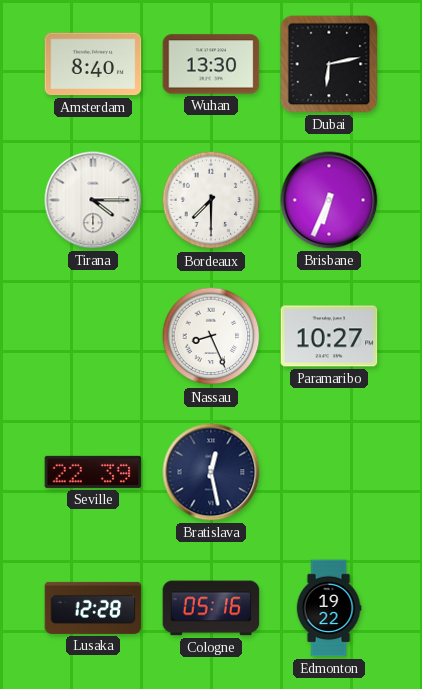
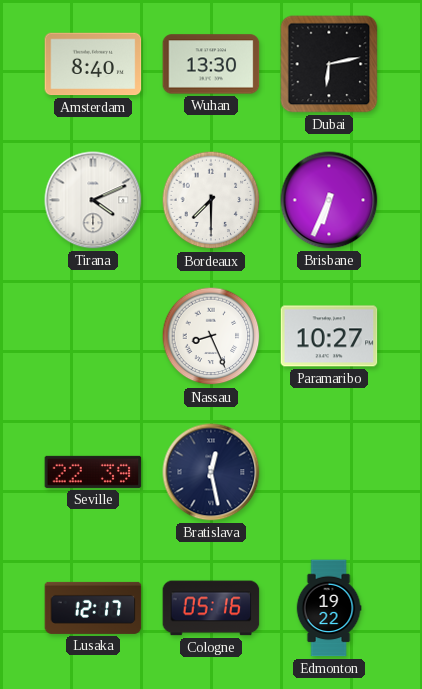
Tirana: 4:15 -> 4:11
Lusaka: 12:28 -> 12:17
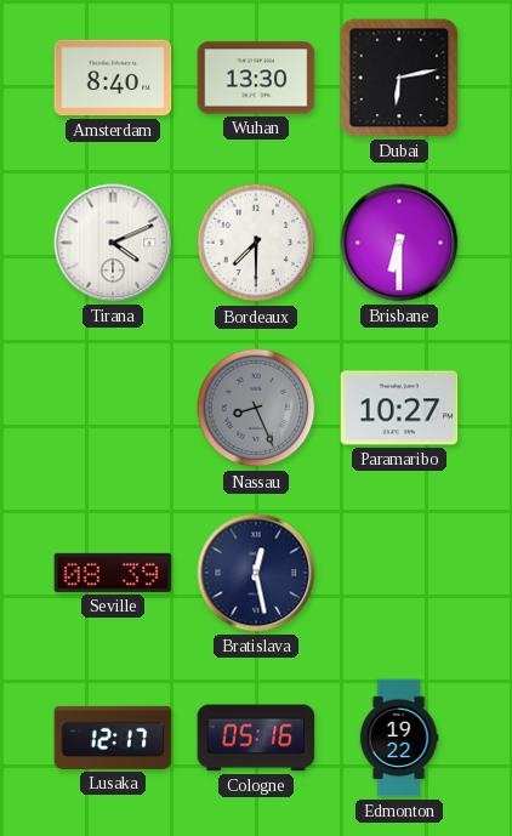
Brisbane: 6:34 -> 6:30
Nassau dial: white -> grey
Seville: 22:39 -> 08:39
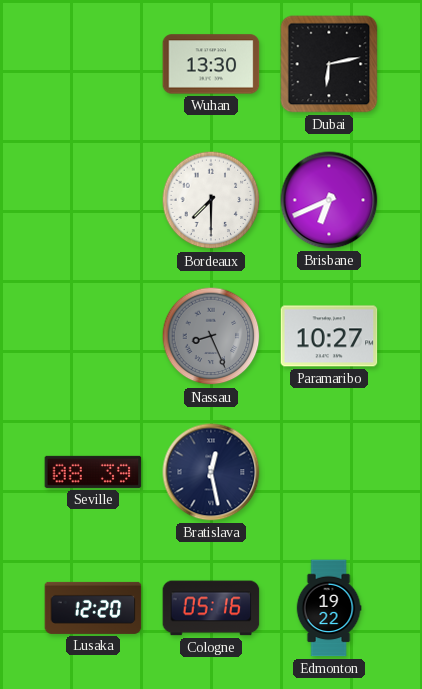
Amsterdam: 8:40 -> none
Tirana: 4:11 -> none
Brisbane: 6:30 -> 6:41
Lusaka: 12:17 -> 12:20
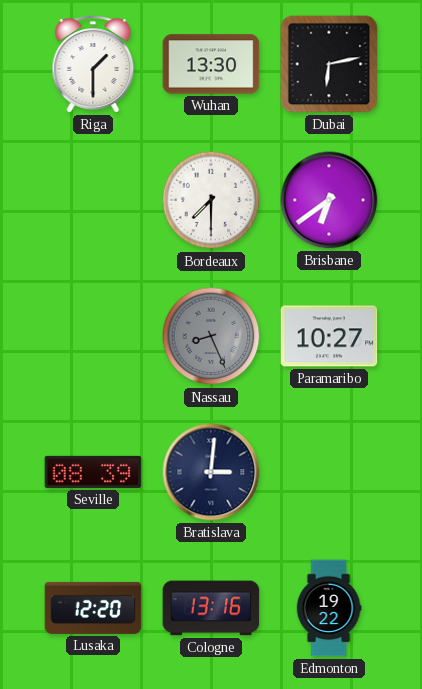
Riga: none -> 1:30
Brisbane: 6:41 -> 6:39
Bratislava: 12:28 -> 3:01
Cologne: 05:16 -> 13:16
